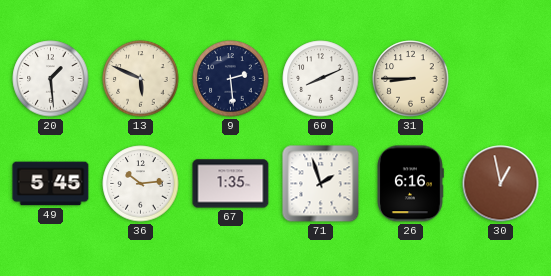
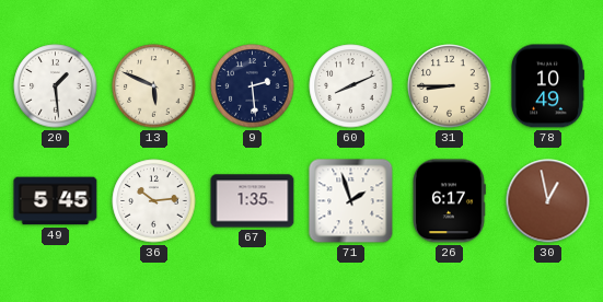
78: none -> 10:49
26: 6:16 -> 6:17
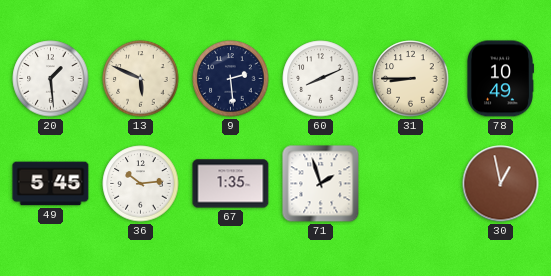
26: 6:17 -> none
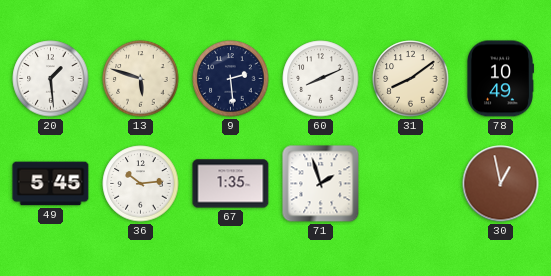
13: 5:49 -> 5:48
31: 8:45 -> 8:09
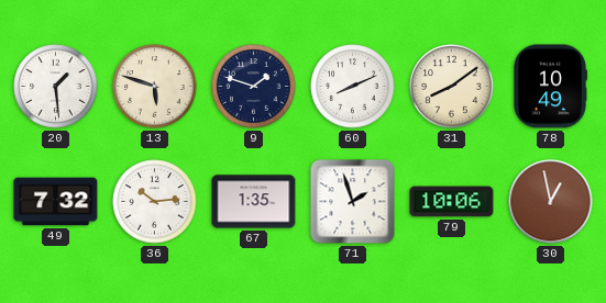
9: 2:29 -> 1:48
49: 5:45 -> 7:32
79: none -> 10:06
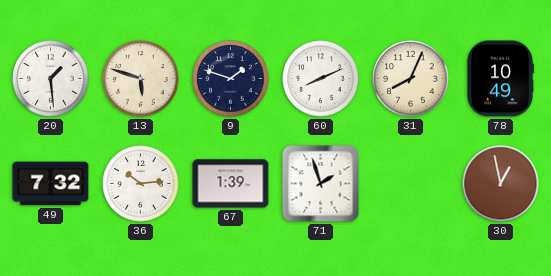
31: 8:09 -> 8:04
67: 1:35 -> 1:39
79: 10:06 -> none
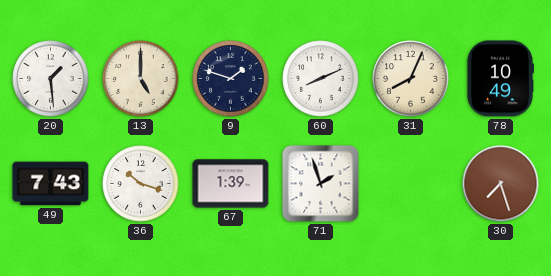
13: 5:48 -> 5:00
49: 7:32 -> 7:43
36: 10:14 -> 10:18
30: 12:58 -> 7:27
